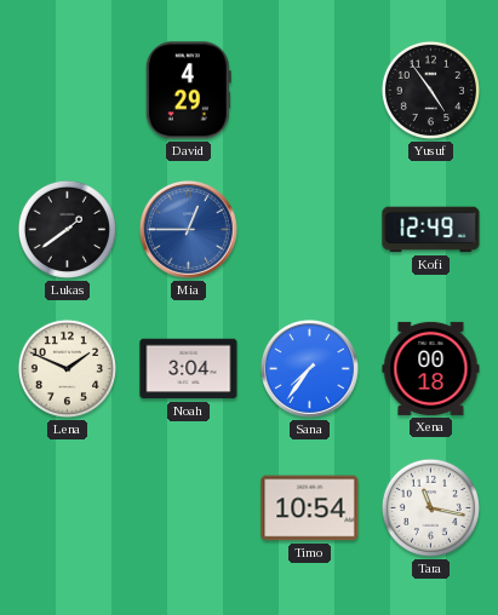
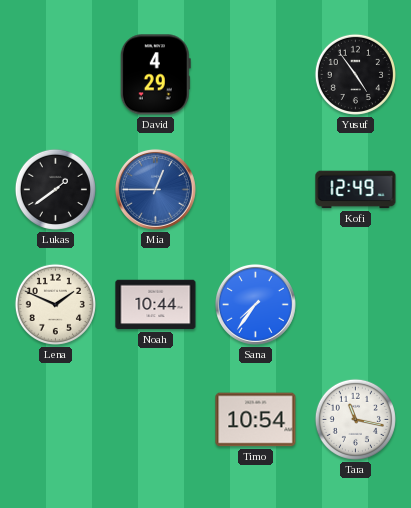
Noah: 3:04 -> 10:44
Xena: 00:18 -> none
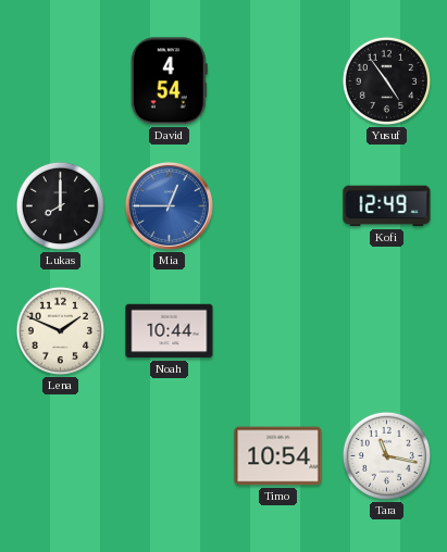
David: 4:29 -> 4:54
Lukas: 1:39 -> 8:00
Sana: 7:36 -> none
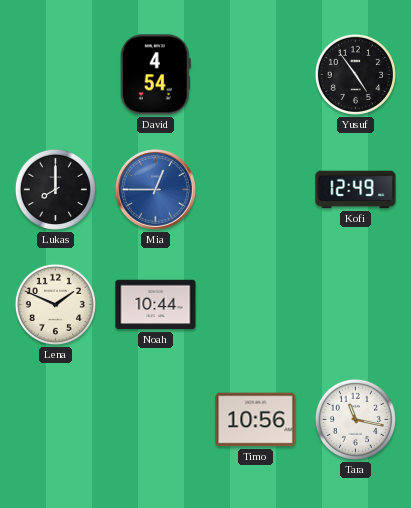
Timo: 10:54 -> 10:56
